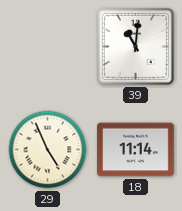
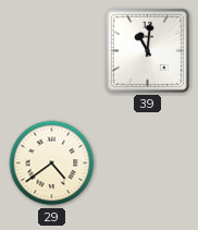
29: 4:56 -> 4:39
18: 11:14 -> none
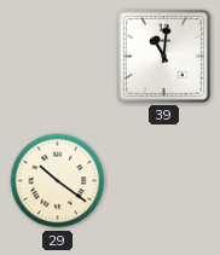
29: 4:39 -> 10:21
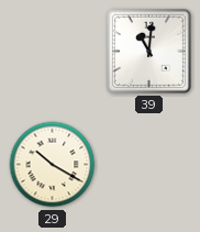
29: 10:21 -> 10:20
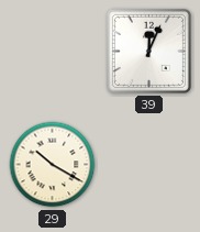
39: 11:01 -> 12:04
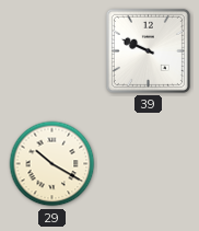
39: 12:04 -> 9:49
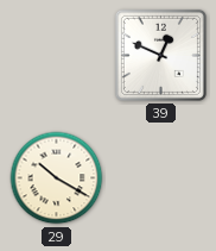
39: 9:49 -> 12:49
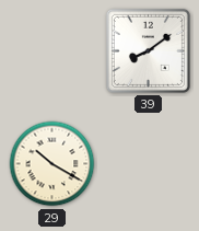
39: 12:49 -> 8:09
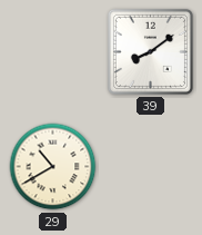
29: 10:20 -> 10:40
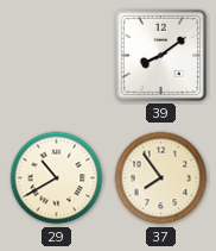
37: none -> 7:54
